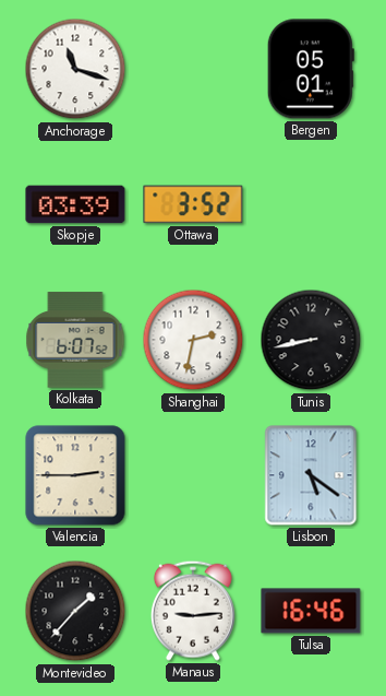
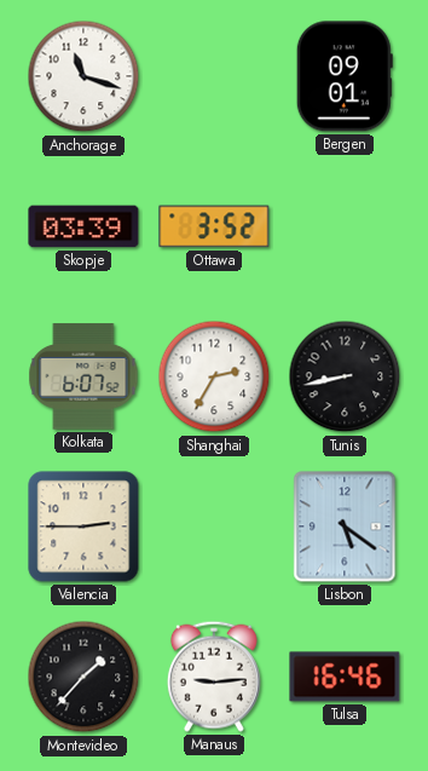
Bergen: 05:01 -> 09:01
Shanghai: 2:32 -> 2:35
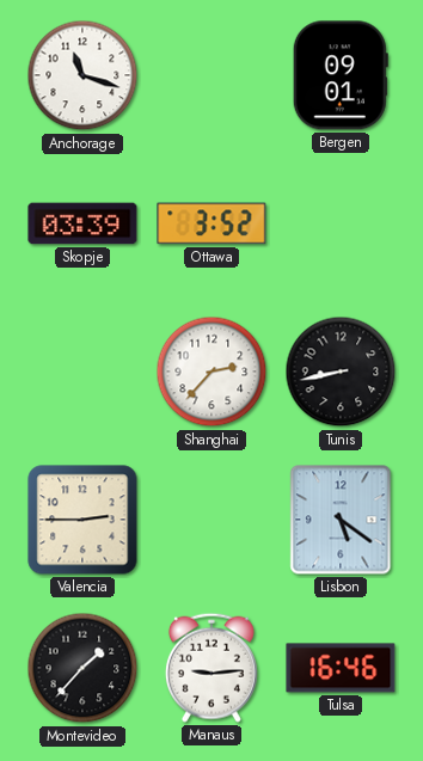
Kolkata: 6:07 -> none
Shanghai: 2:35 -> 2:37
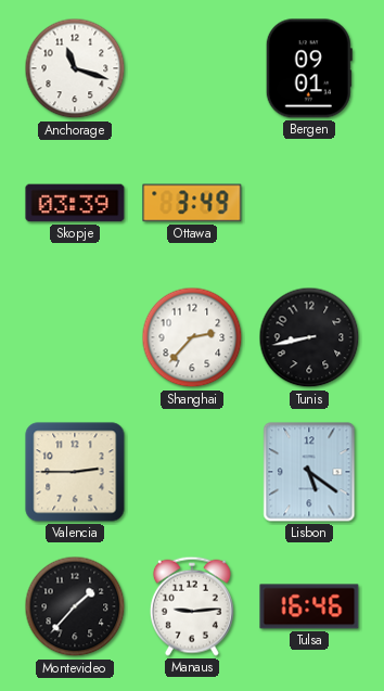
Ottawa: 3:52 -> 3:49
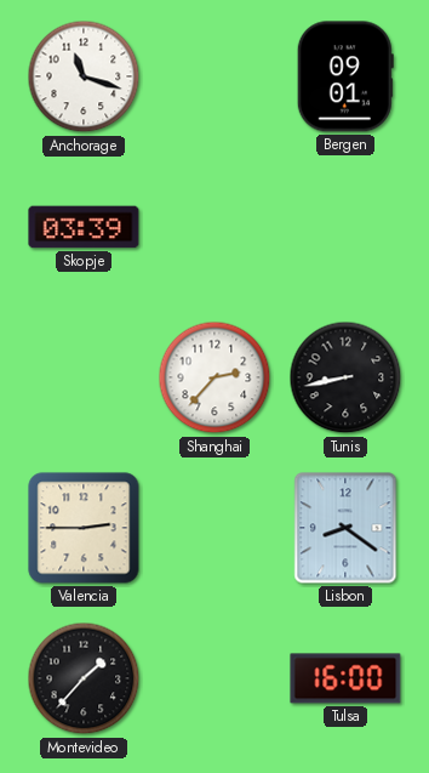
Ottawa: 3:49 -> none
Lisbon: 5:21 -> 8:21
Manaus: 9:14 -> none
Tulsa: 16:46 -> 16:00
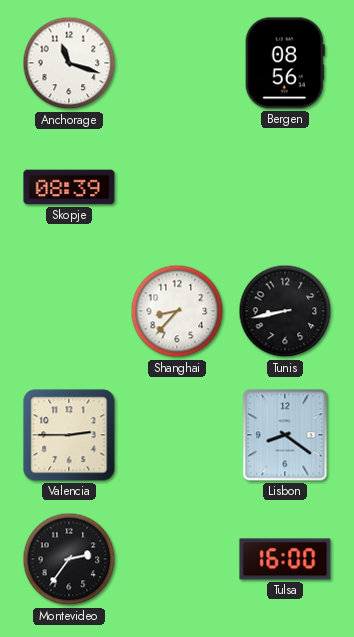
Bergen: 09:01 -> 08:56
Skopje: 03:39 -> 08:39
Shanghai: 2:37 -> 8:37
Montevideo: 1:37 -> 2:36
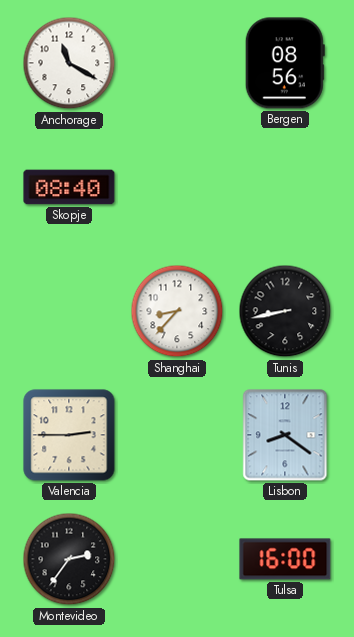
Anchorage: 11:18 -> 11:20
Skopje: 08:39 -> 08:40
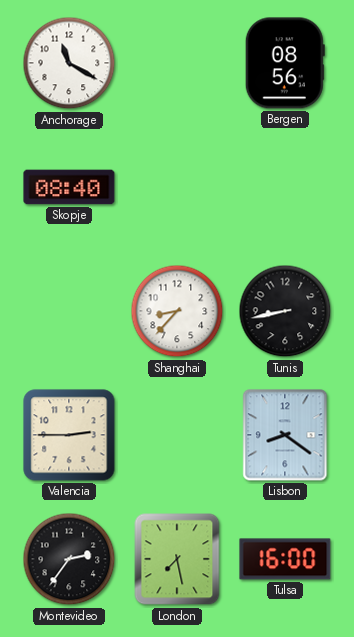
London: none -> 7:28
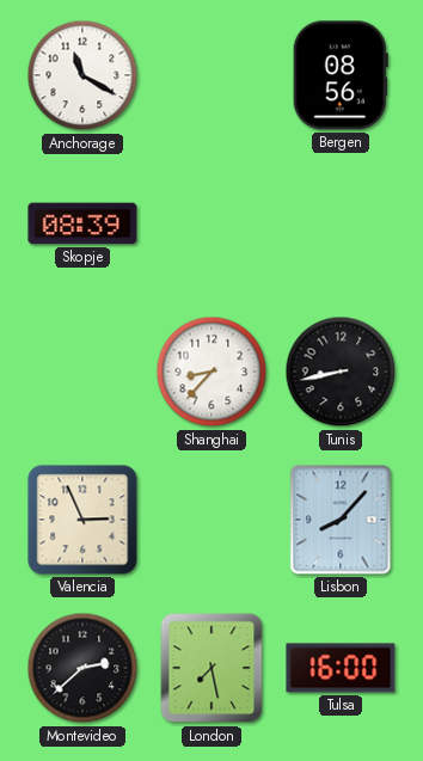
Skopje: 08:40 -> 08:39
Valencia: 2:45 -> 2:56
Lisbon: 8:21 -> 8:07
Montevideo: 2:36 -> 2:38
